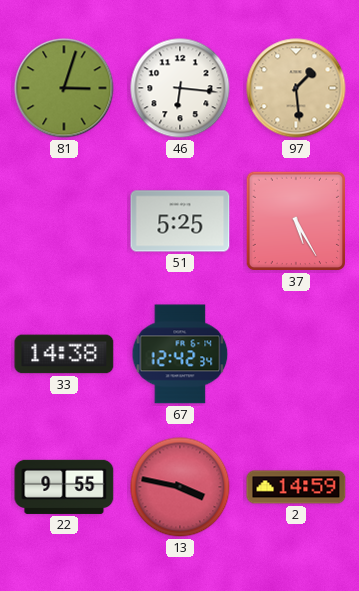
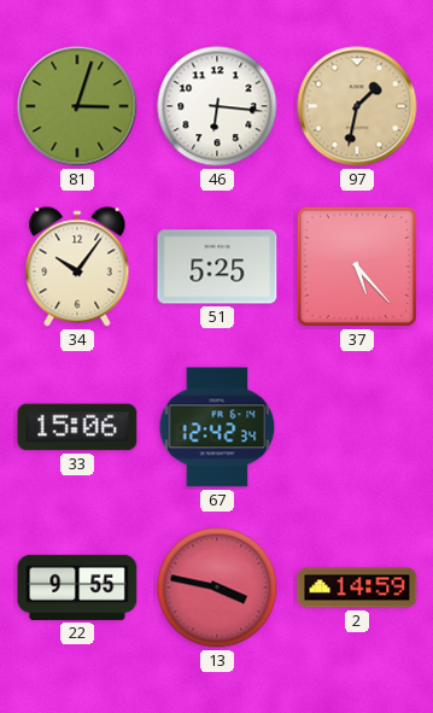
97: 1:29 -> 1:32
34: none -> 10:06
37: 5:25 -> 5:23
33: 14:38 -> 15:06
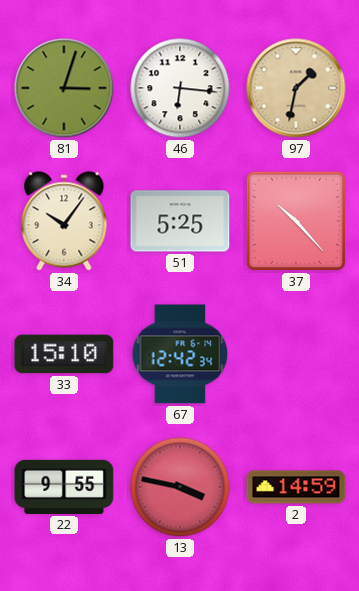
37: 5:23 -> 10:23
33: 15:06 -> 15:10
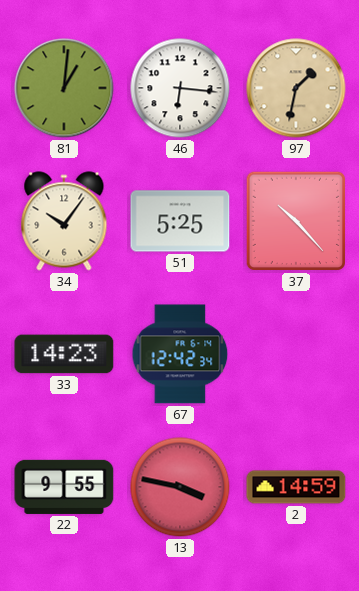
81: 3:03 -> 1:01
33: 15:10 -> 14:23
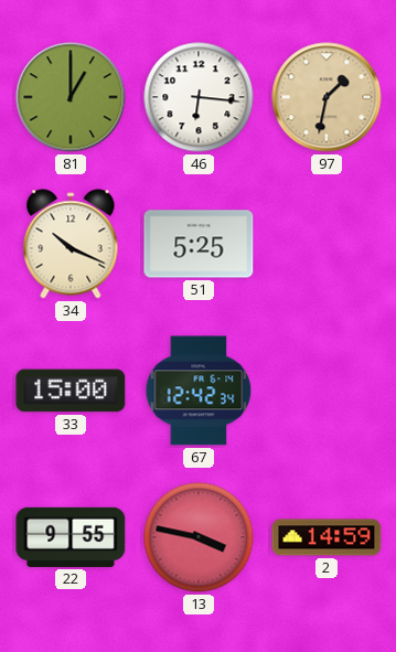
81: 1:01 -> 1:00
34: 10:06 -> 10:19
37: 10:23 -> none
33: 14:23 -> 15:00
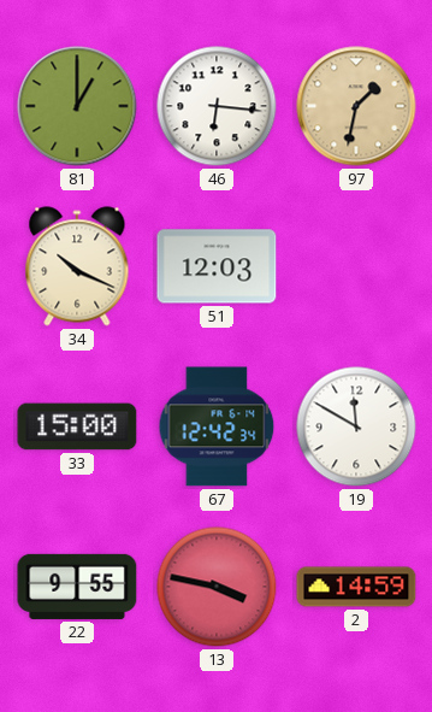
51: 5:25 -> 12:03
19: none -> 11:50
